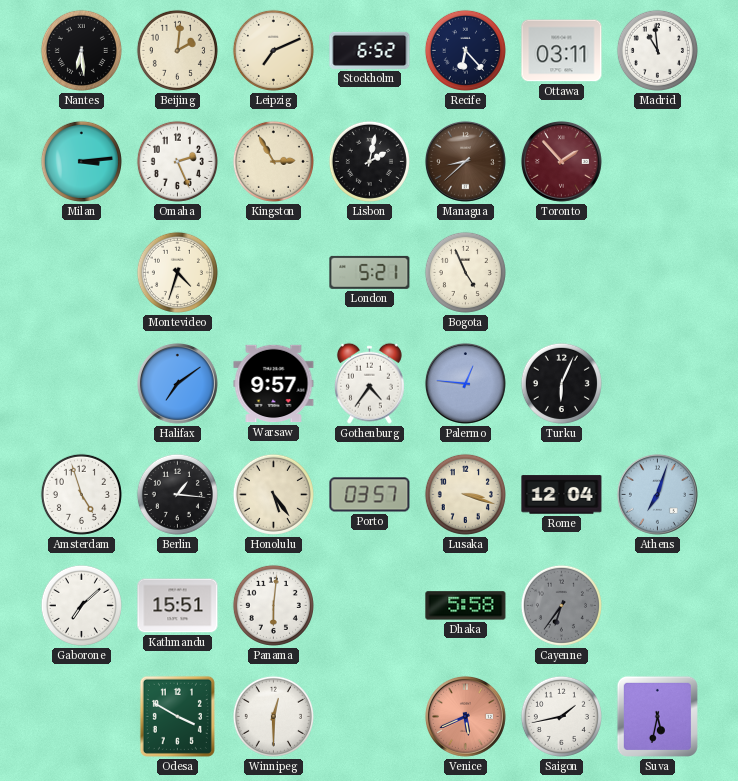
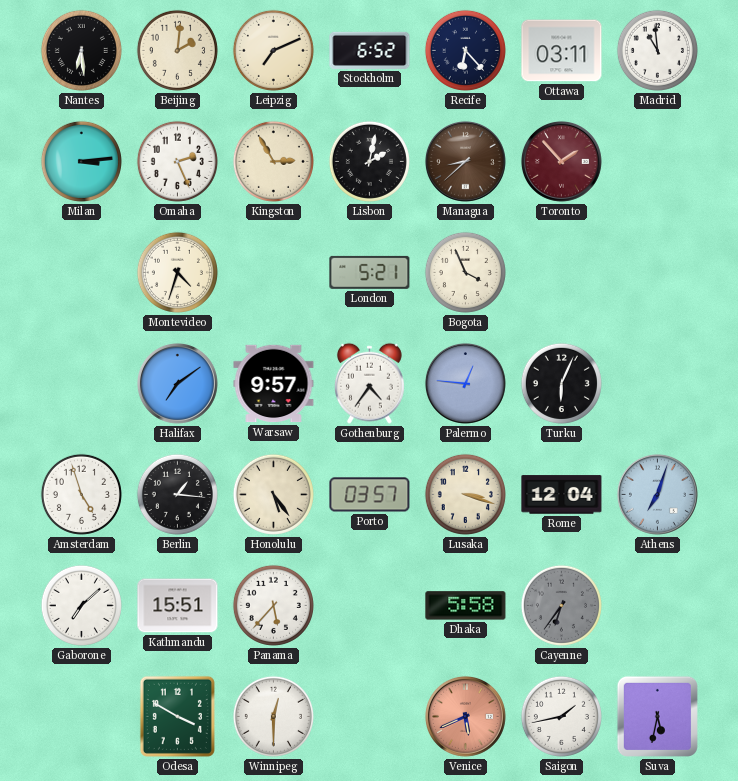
Bogota: 4:56 -> 3:56
Panama: 6:01 -> 5:37
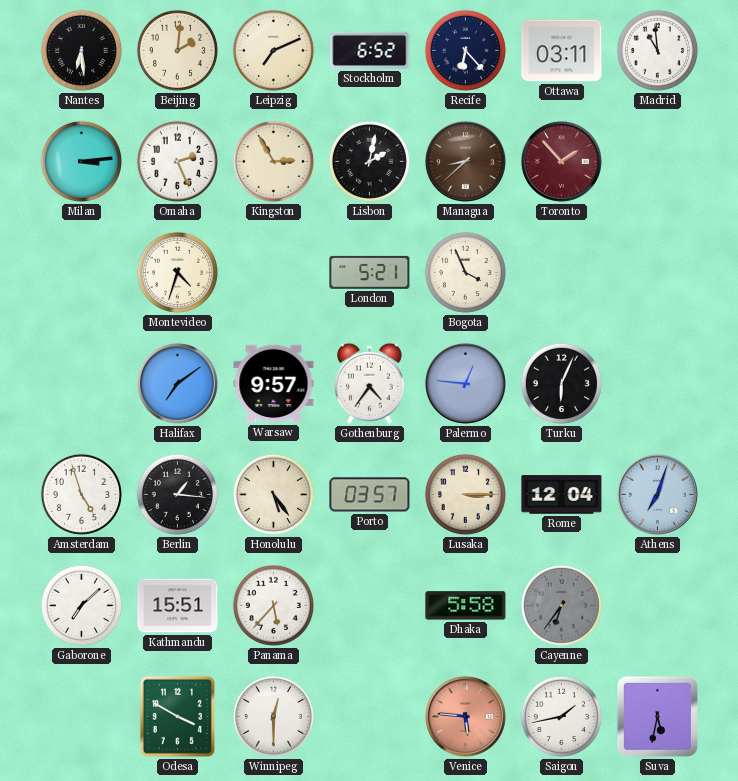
Lusaka: 3:18 -> 3:15
Venice: 5:41 -> 5:46
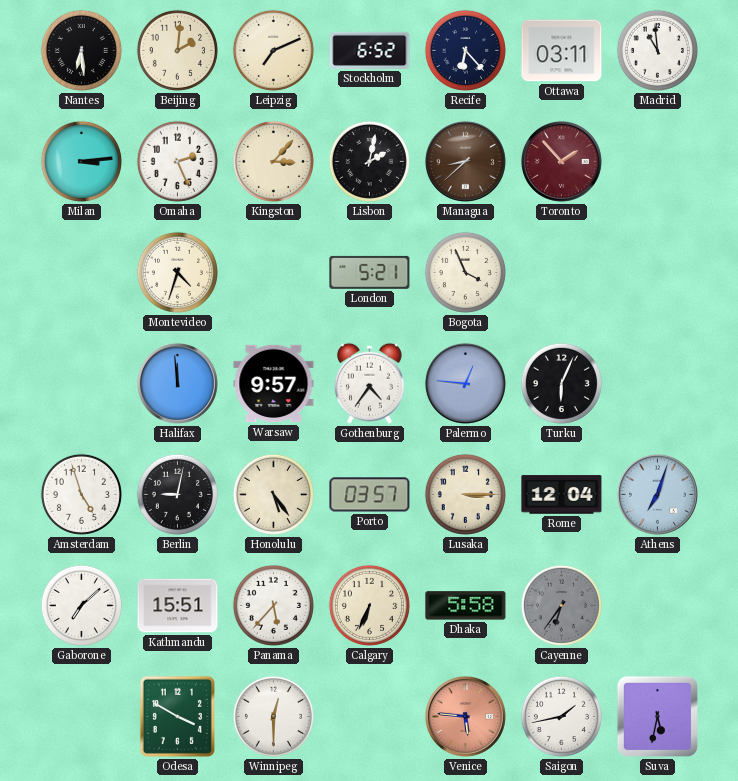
Kingston: 2:55 -> 3:07
Halifax: 7:09 -> 11:59
Berlin: 1:16 -> 9:02
Calgary: none -> 6:34
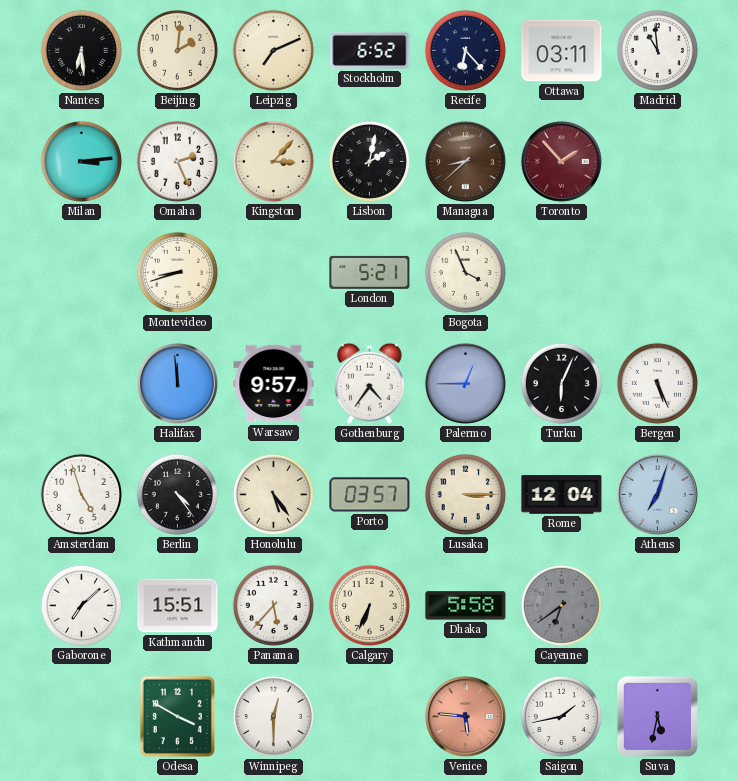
Montevideo: 4:33 -> 8:42
Palermo: 12:46 -> 12:45
Bergen: none -> 5:26
Berlin: 9:02 -> 4:24
Cayenne: 6:36 -> 6:39
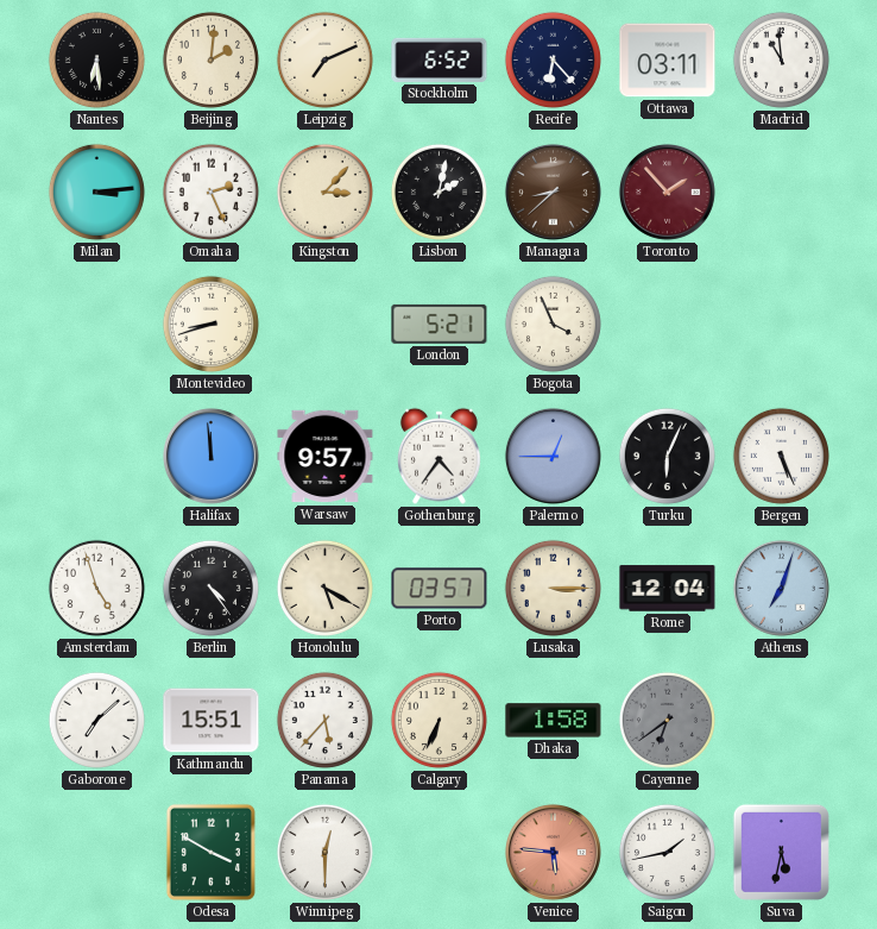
Honolulu: 5:24 -> 5:20
Dhaka: 5:58 -> 1:58
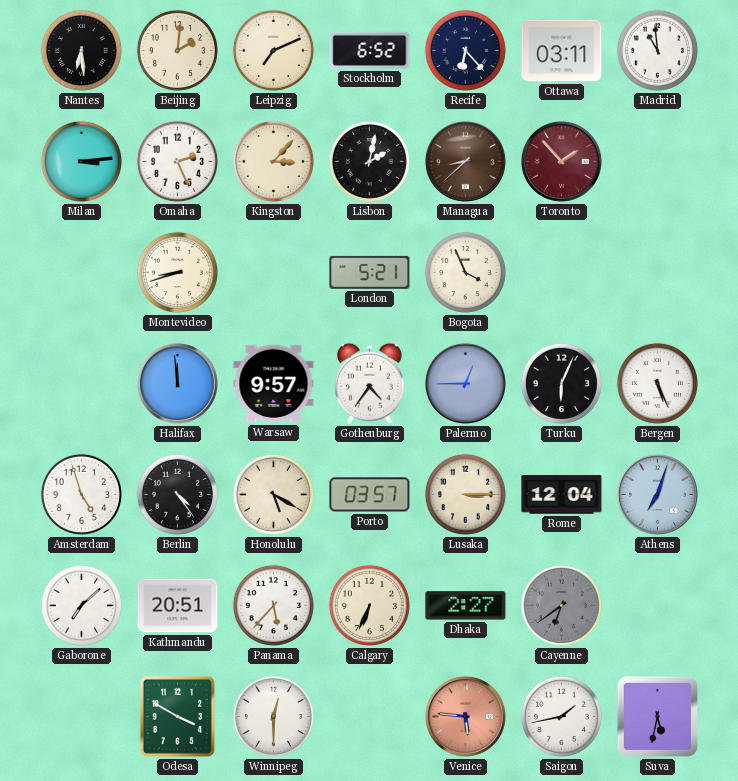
Kathmandu: 15:51 -> 20:51
Dhaka: 1:58 -> 2:27
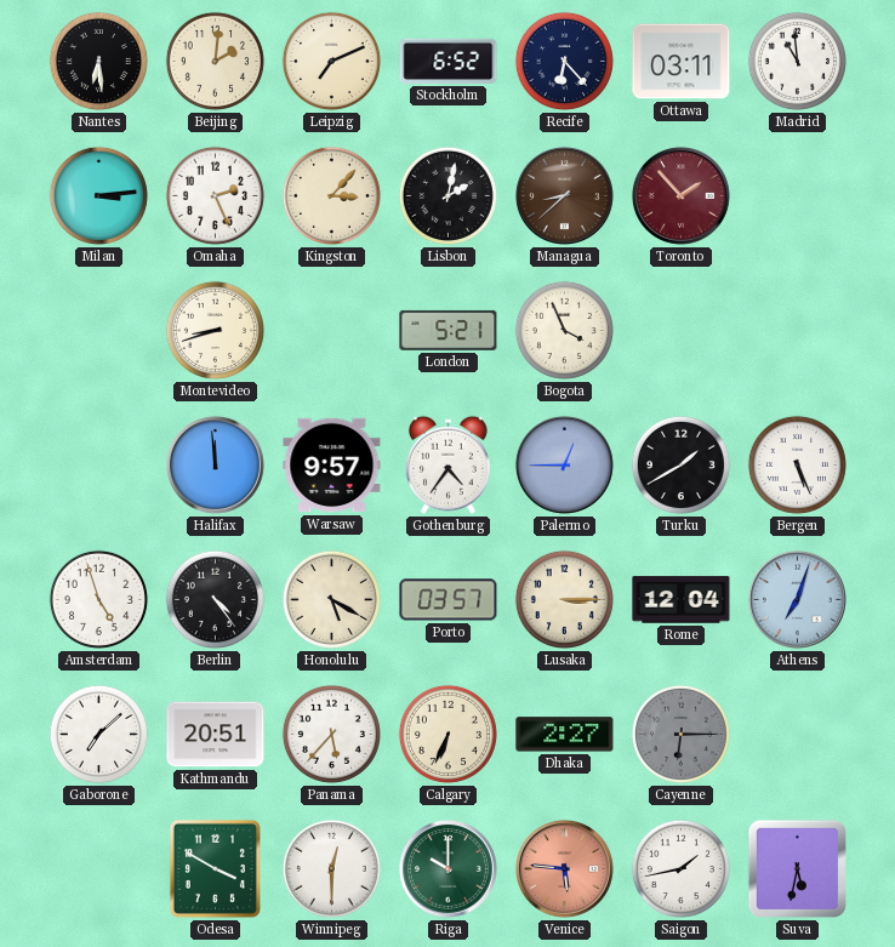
Turku: 6:04 -> 1:40
Cayenne: 6:39 -> 6:15
Riga: none -> 10:00
